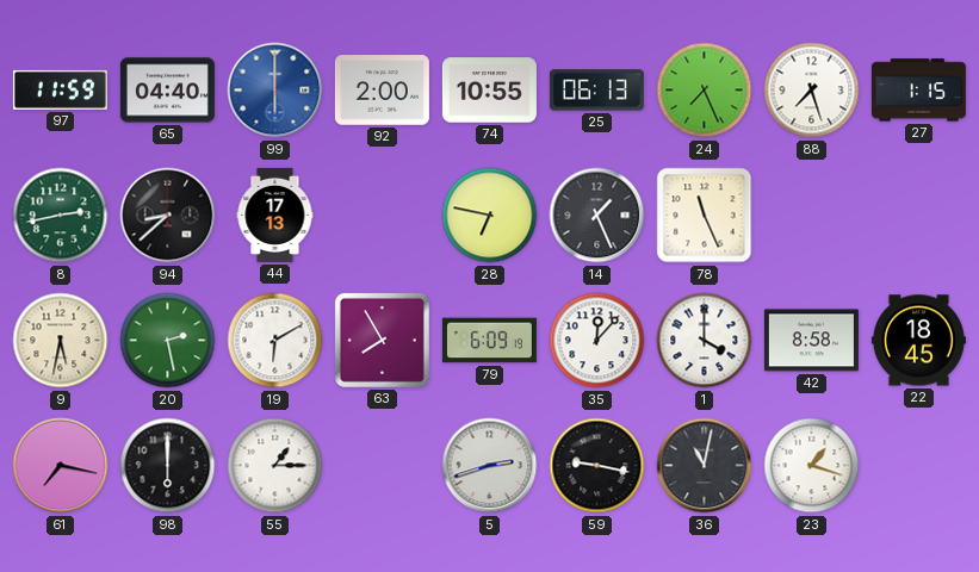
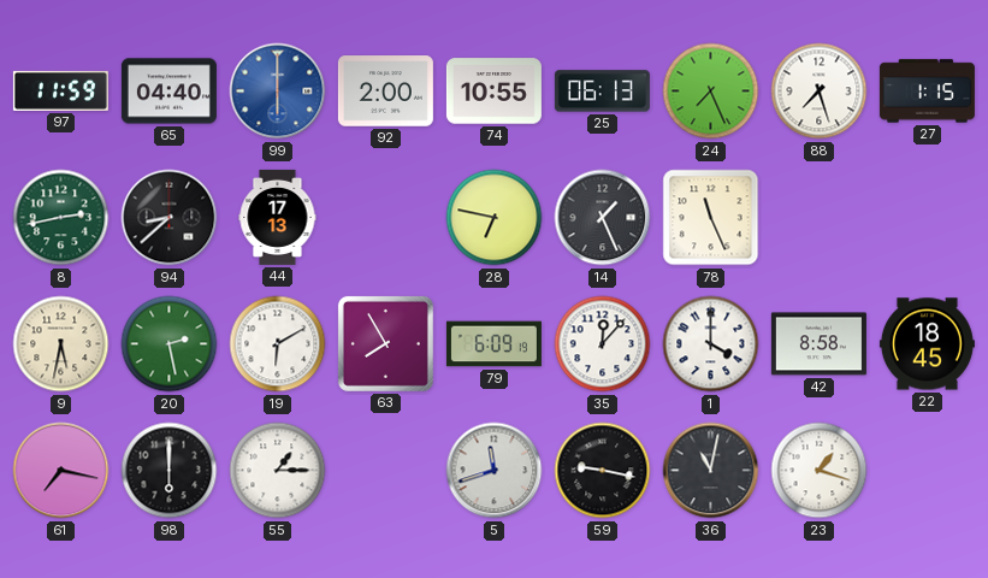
5: 2:42 -> 11:42
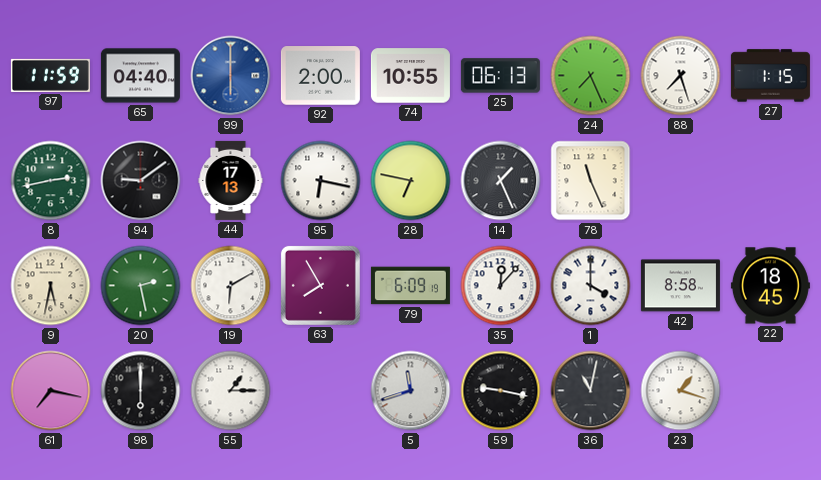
94: 8:38 -> 9:09
95: none -> 6:17
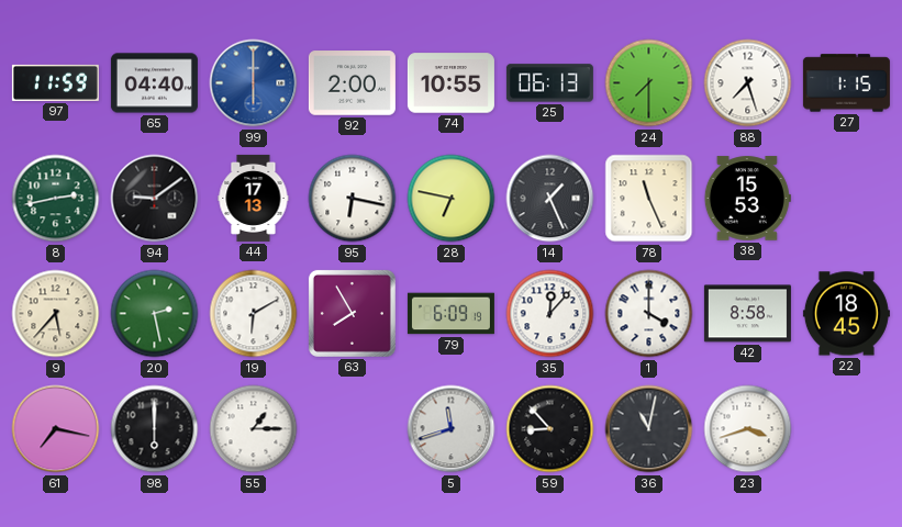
24: 7:26 -> 7:30
38: none -> 15:53
9: 5:32 -> 5:37
59: 9:17 -> 8:53
23: 1:18 -> 3:42
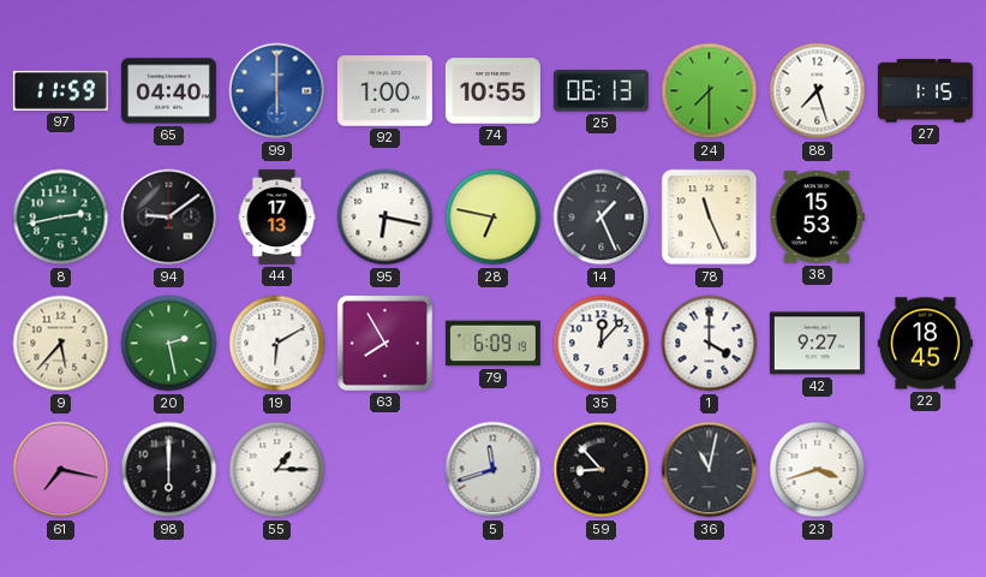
92: 2:00 -> 1:00
42: 8:58 -> 9:27
